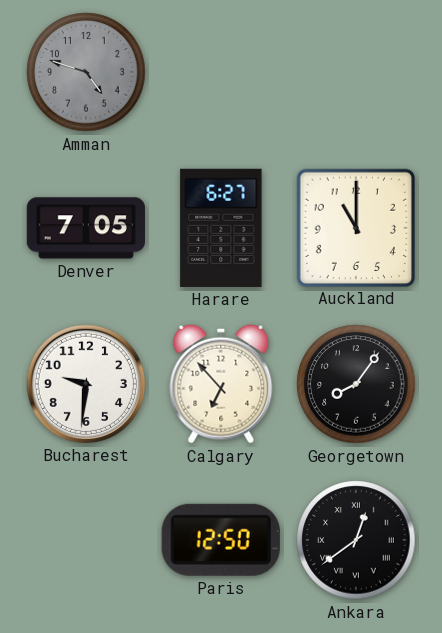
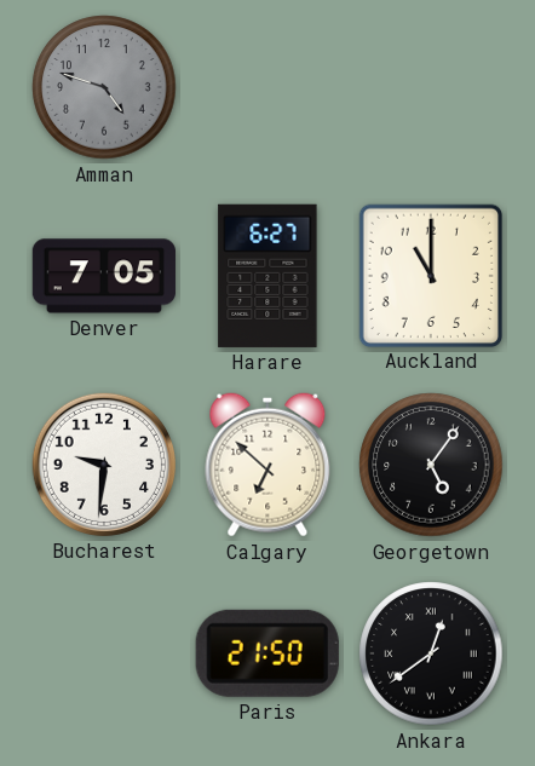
Calgary: 6:53 -> 6:52
Georgetown: 8:06 -> 5:06
Paris: 12:50 -> 21:50
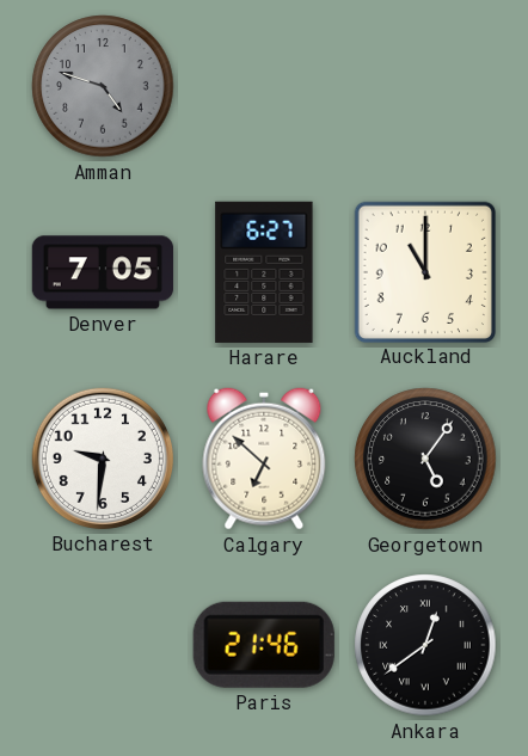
Paris: 21:50 -> 21:46
